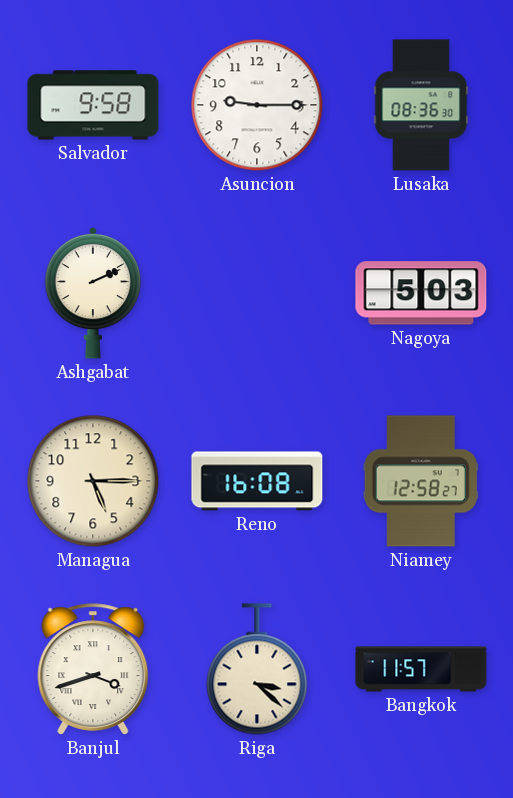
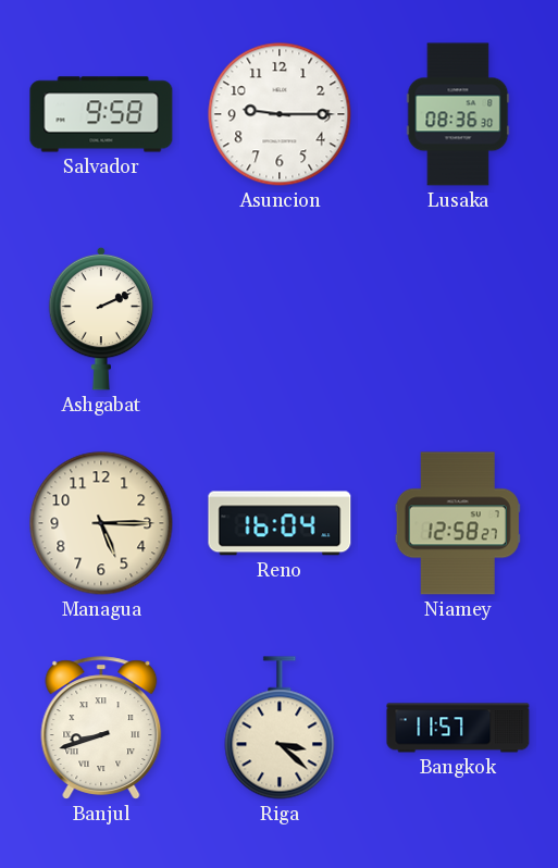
Nagoya: 5:03 -> none
Reno: 16:08 -> 16:04
Banjul: 3:42 -> 8:42
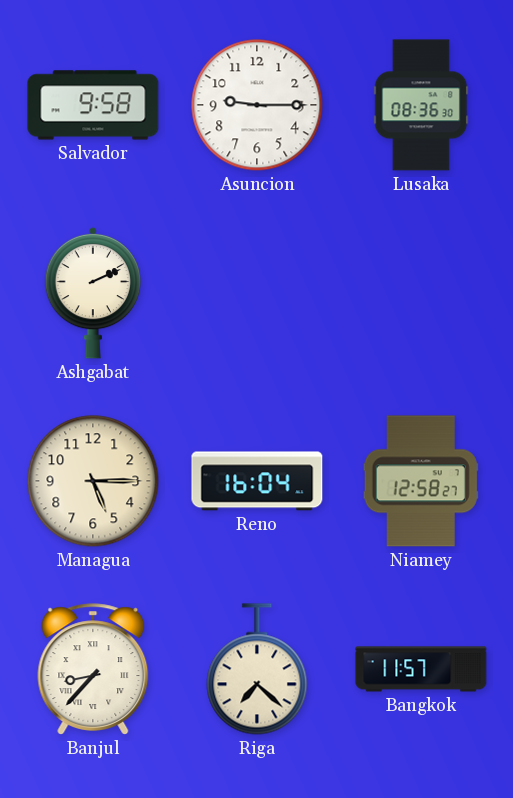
Banjul: 8:42 -> 8:37
Riga: 3:22 -> 7:22
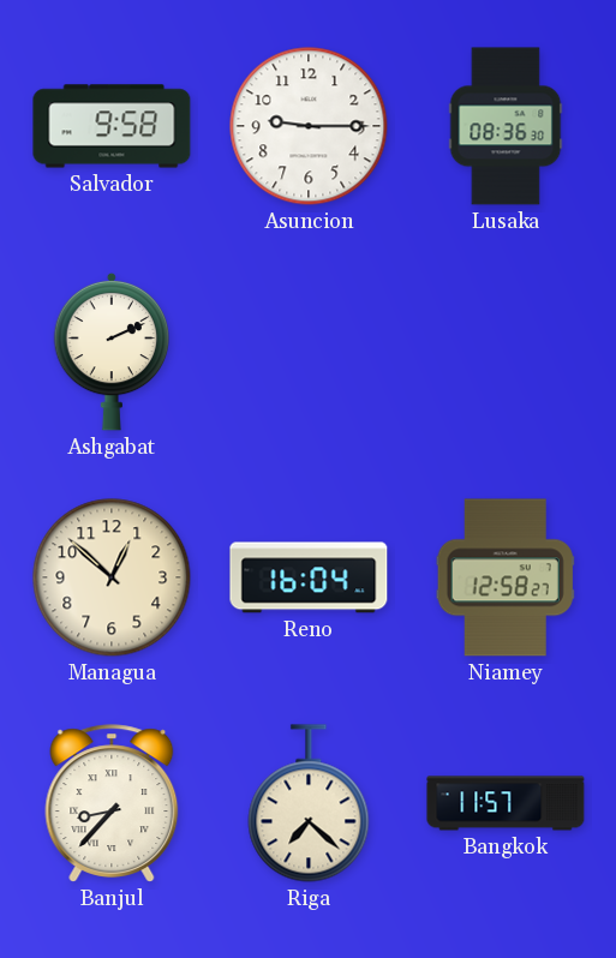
Managua: 5:15 -> 12:52
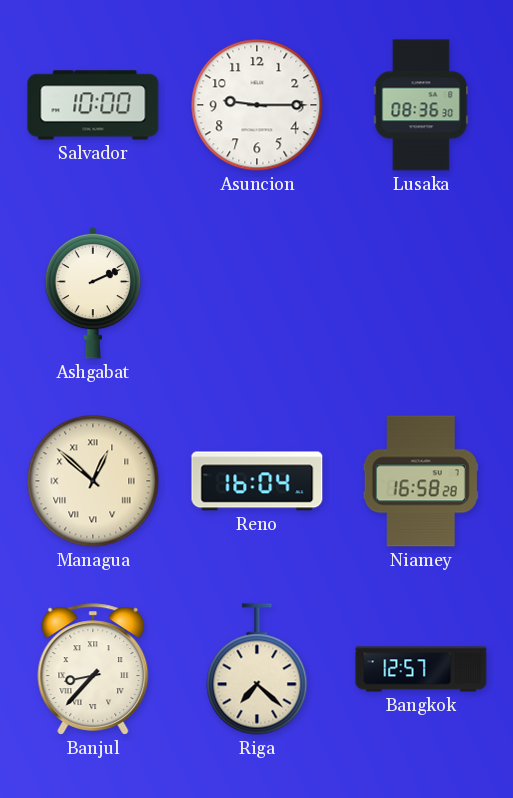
Salvador: 9:58 -> 10:00
Managua numerals: Arabic -> Roman
Niamey: 12:58 -> 16:58
Bangkok: 11:57 -> 12:57
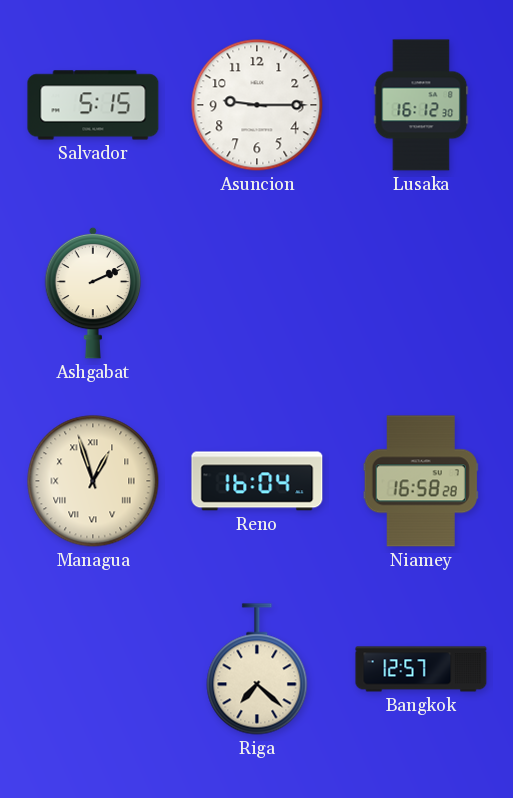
Salvador: 10:00 -> 5:15
Lusaka: 08:36 -> 16:12
Managua: 12:52 -> 12:57
Banjul: 8:37 -> none
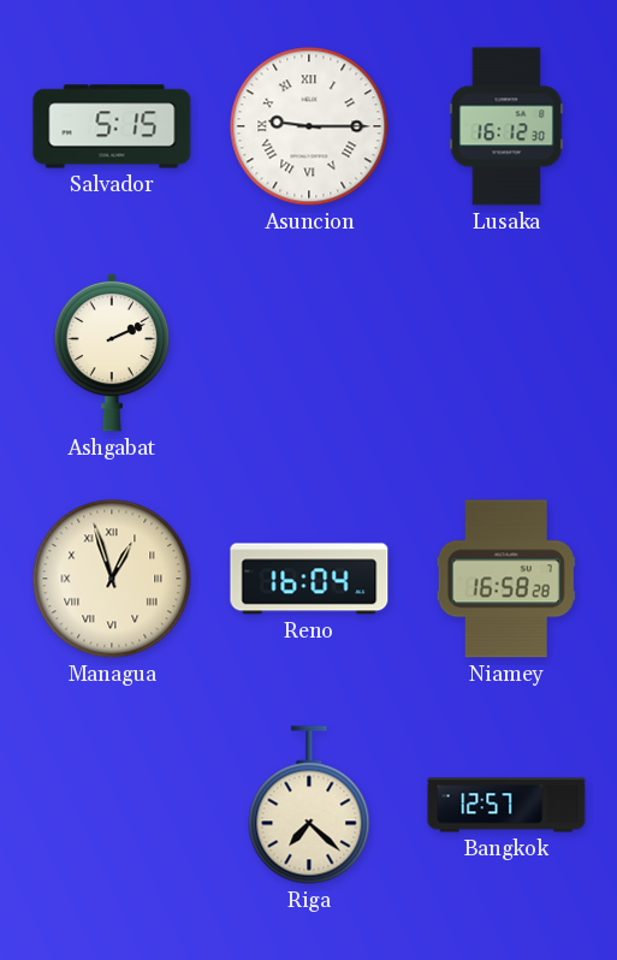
Asuncion numerals: Arabic -> Roman
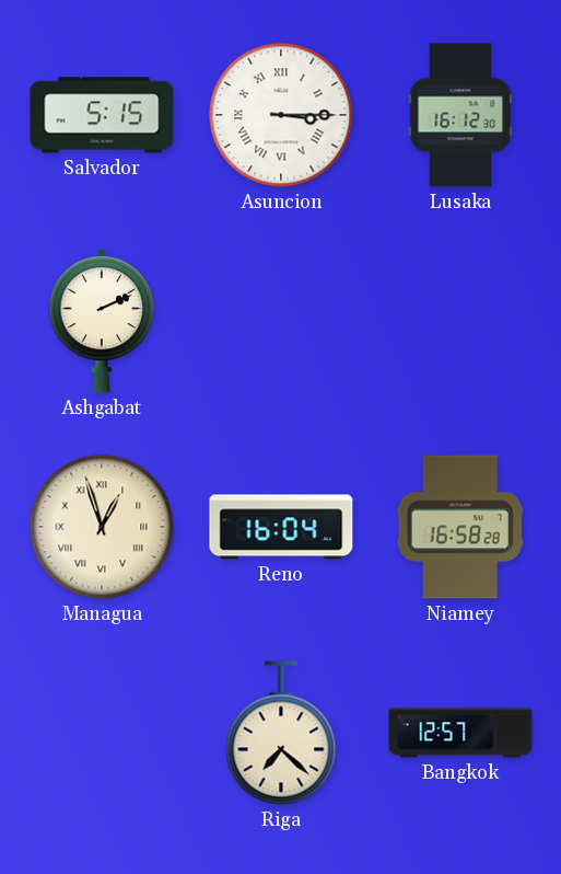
Asuncion: 9:15 -> 3:15
